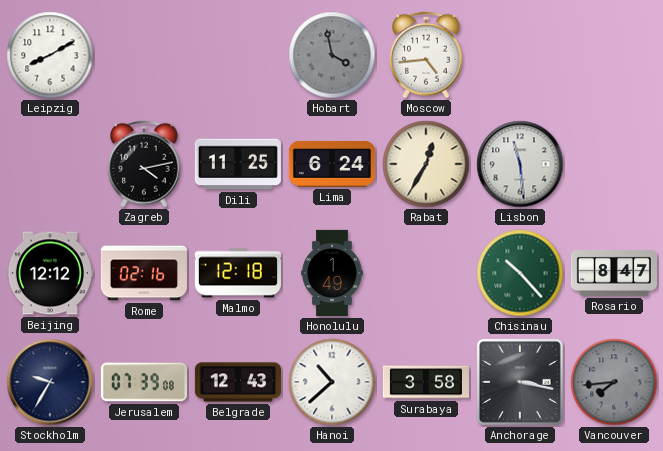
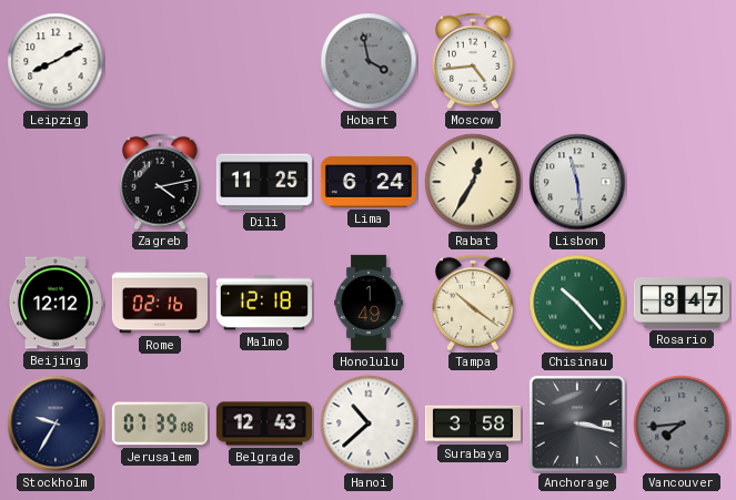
Tampa: none -> 10:21
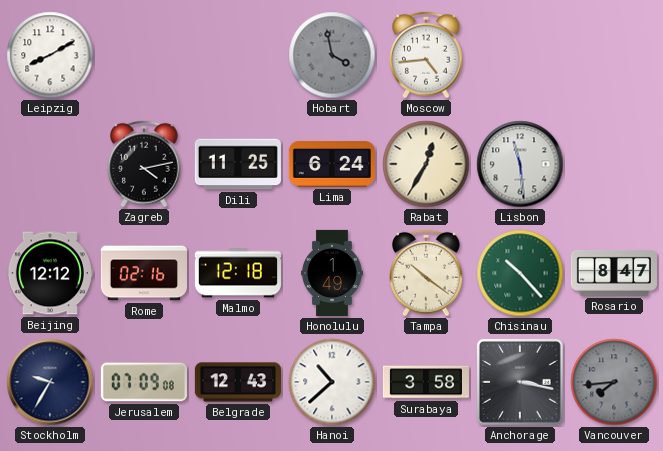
Jerusalem: 07:39 -> 07:09
